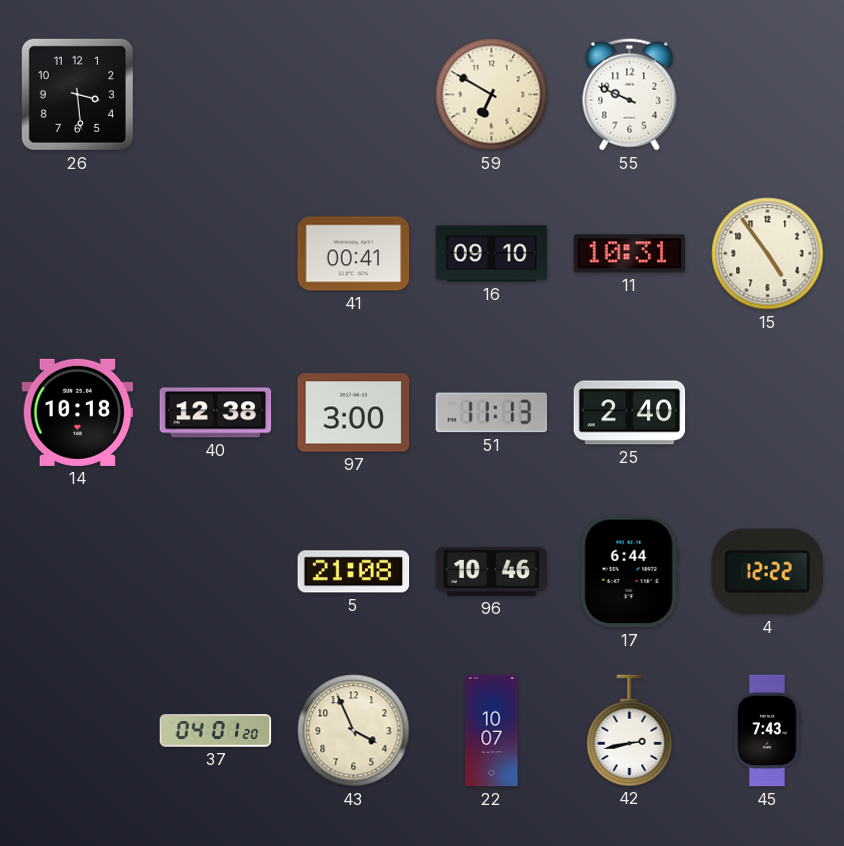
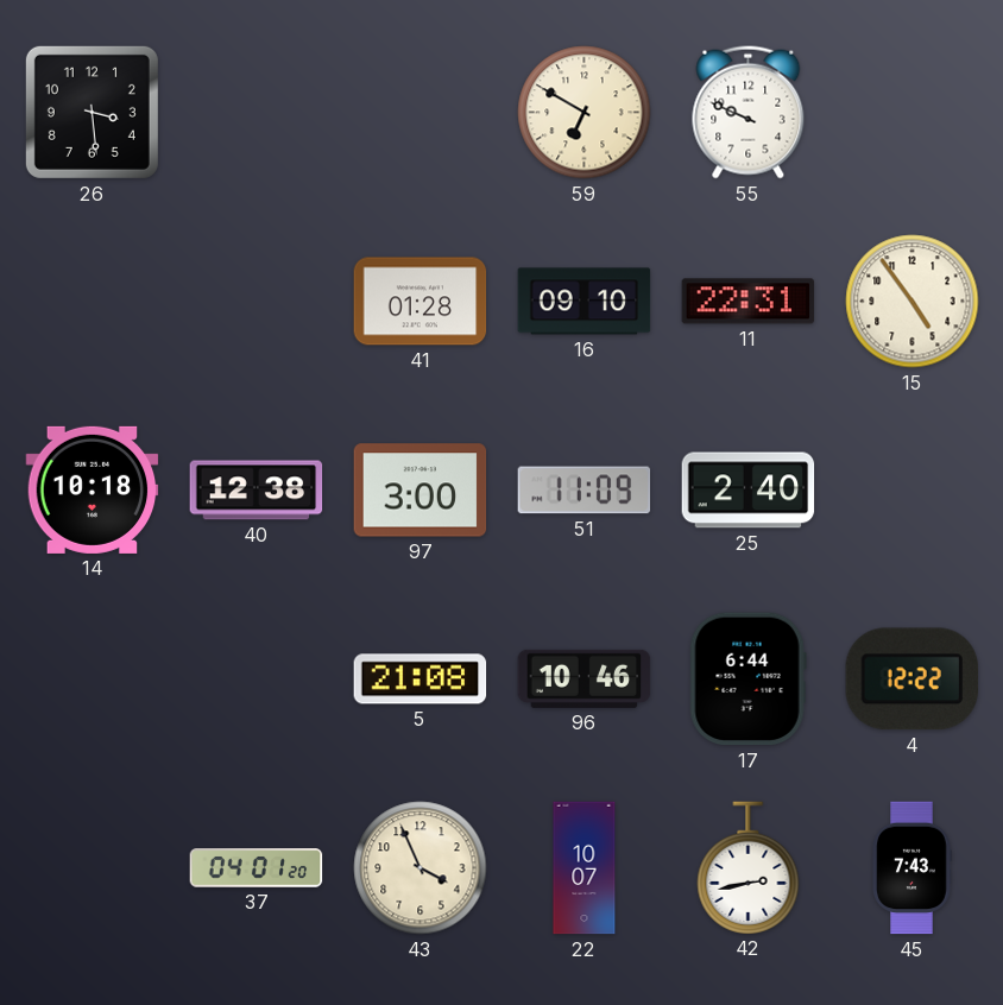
41: 00:41 -> 01:28
11: 10:31 -> 22:31
51: 11:13 -> 11:09
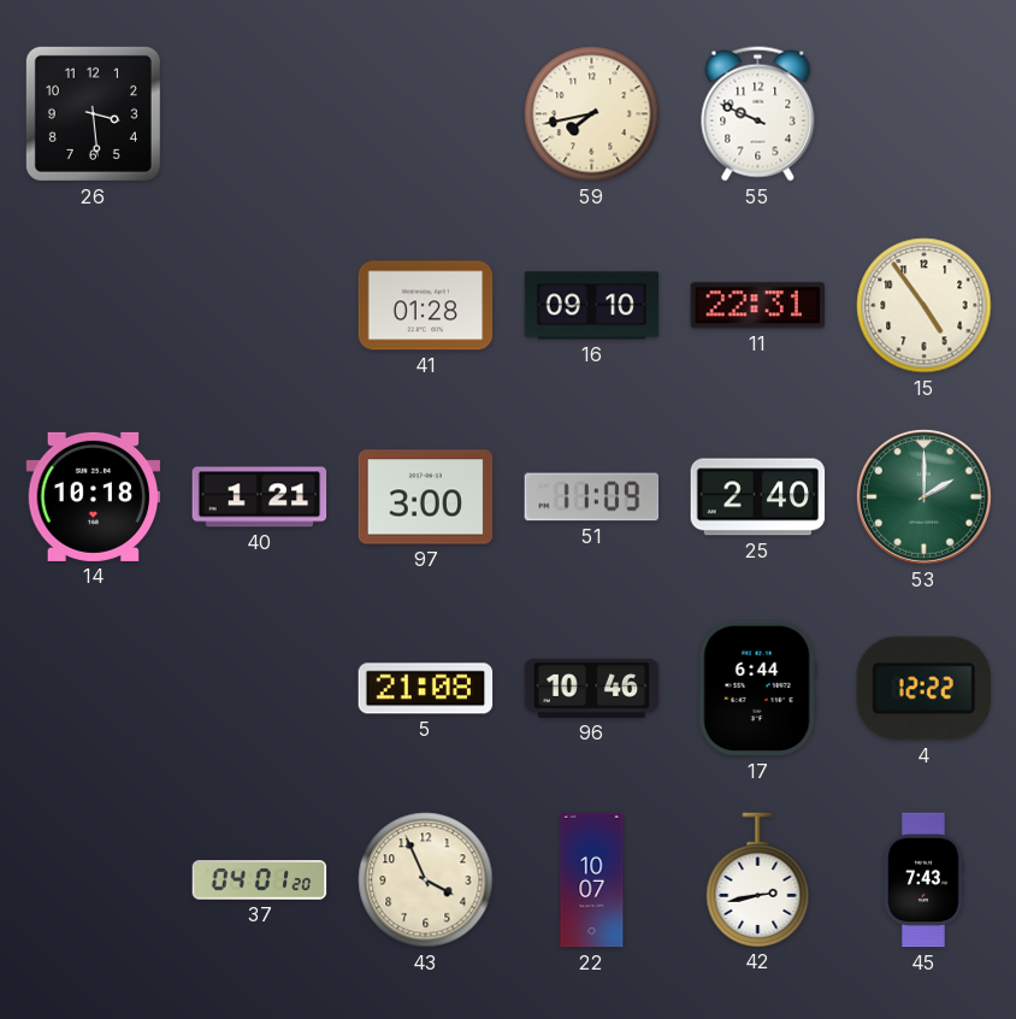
59: 6:50 -> 7:43
40: 12:38 -> 1:21
53: none -> 2:00
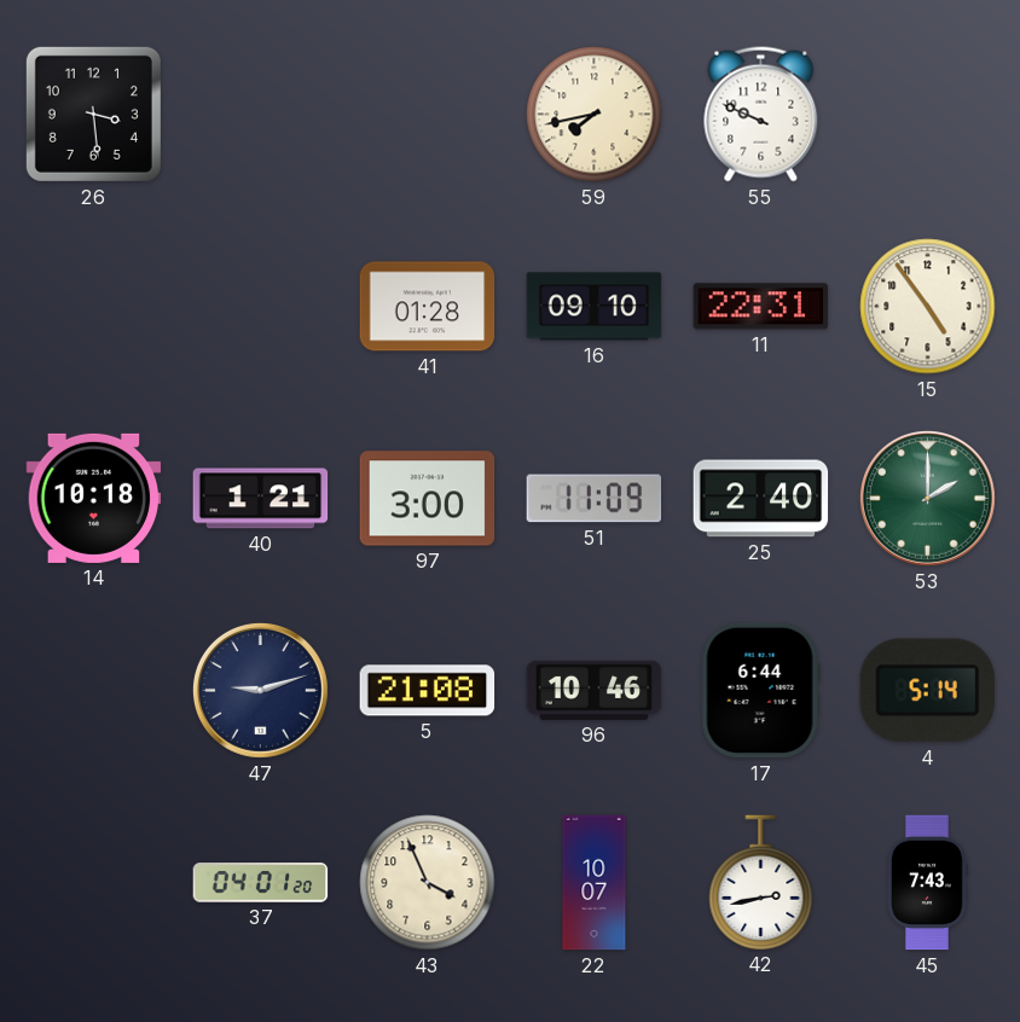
47: none -> 9:12
4: 12:22 -> 5:14
